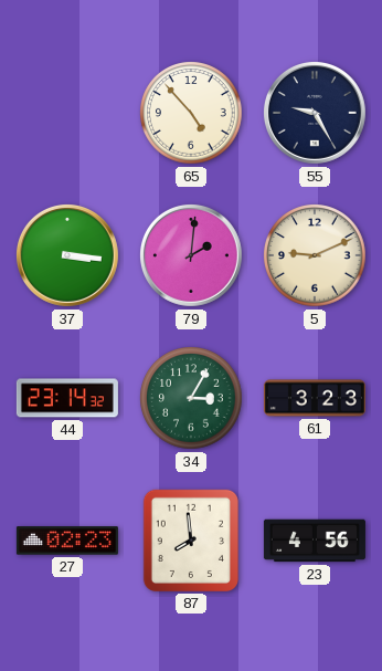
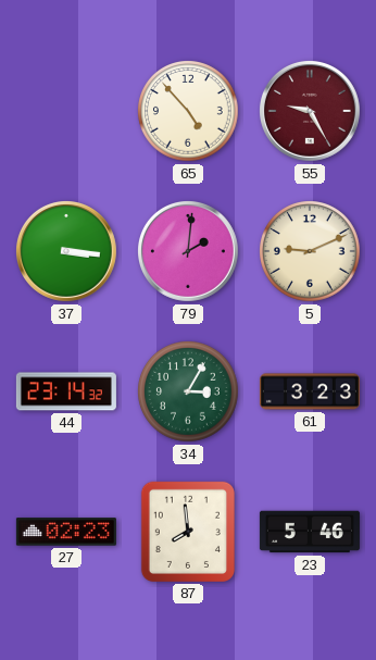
55 dial: navy -> burgundy
23: 4:56 -> 5:46
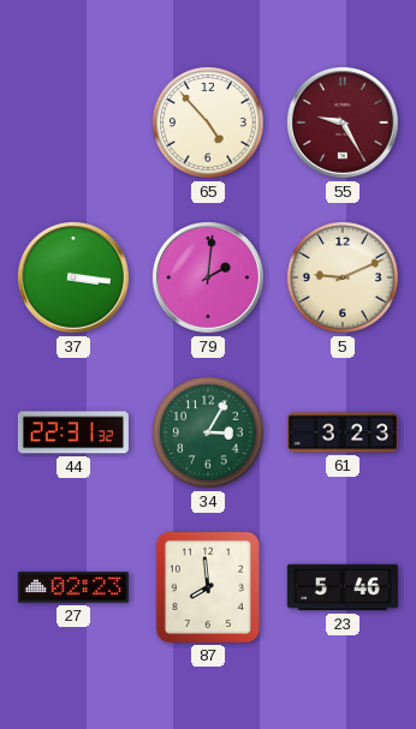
44: 23:14 -> 22:31
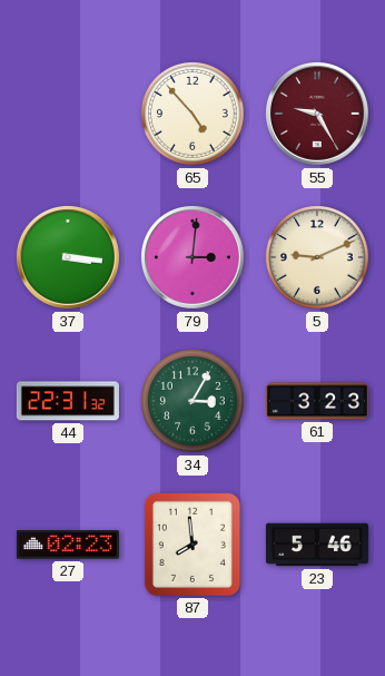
79: 2:01 -> 3:01
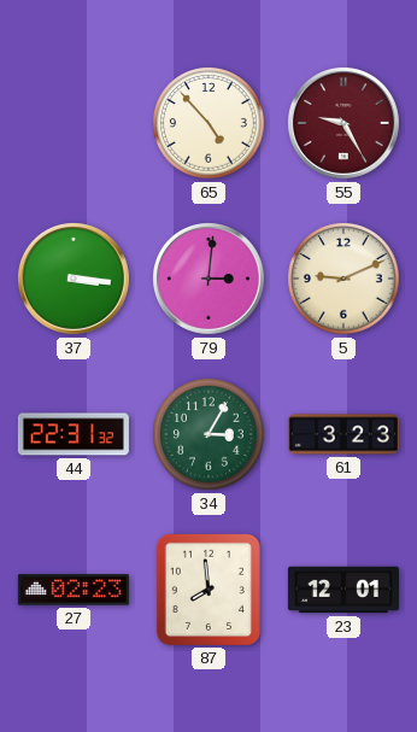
23: 5:46 -> 12:01
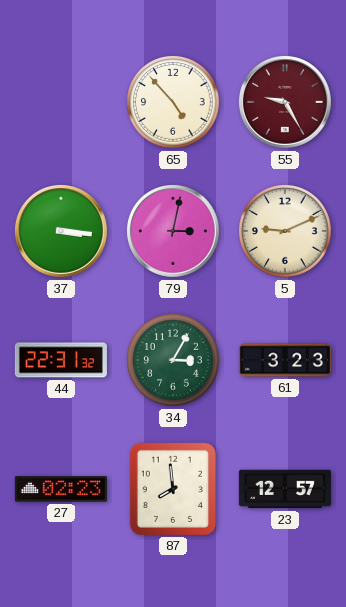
79: 3:01 -> 3:02
23: 12:01 -> 12:57
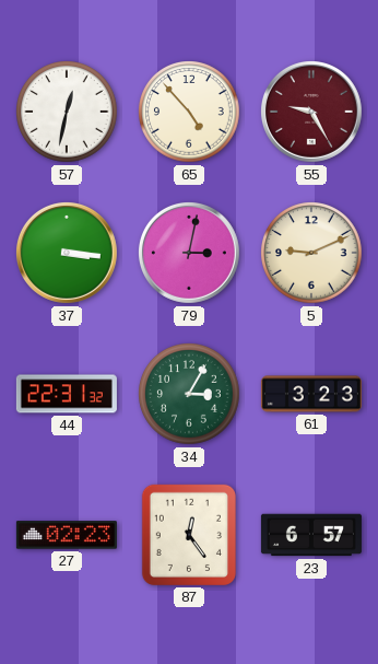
57: none -> 12:32
87: 7:59 -> 12:24
23: 12:57 -> 6:57
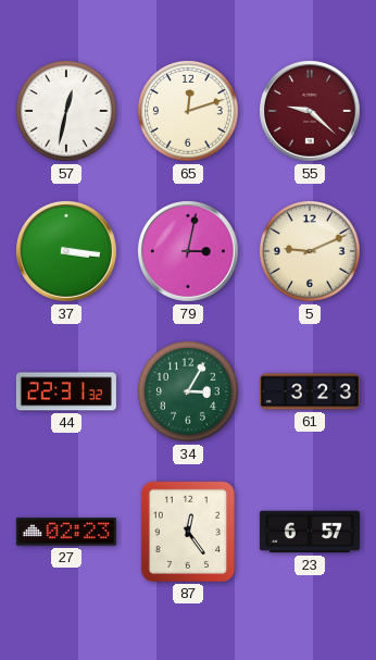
65: 4:53 -> 12:12
55: 9:25 -> 9:22
